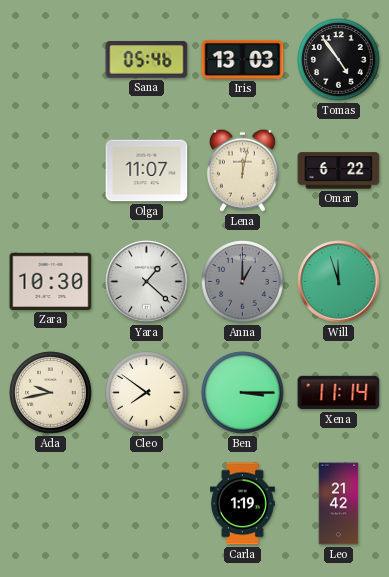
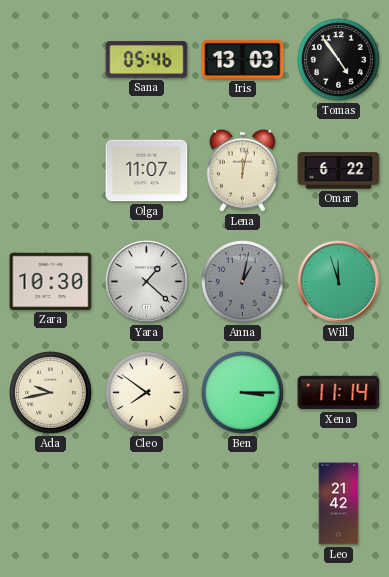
Anna: 1:00 -> 1:02
Carla: 1:19 -> none
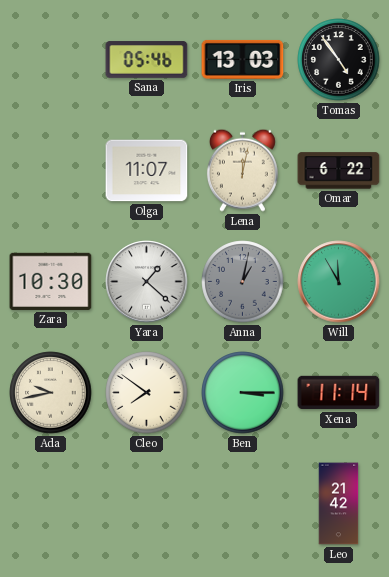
Will: 11:57 -> 11:55
